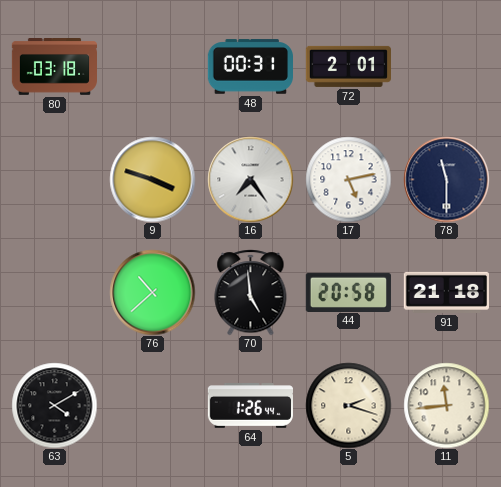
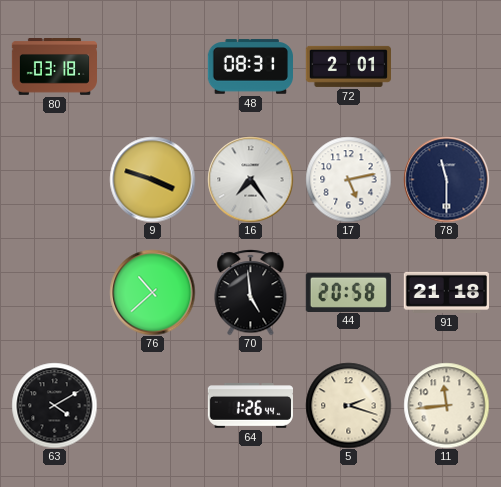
48: 00:31 -> 08:31
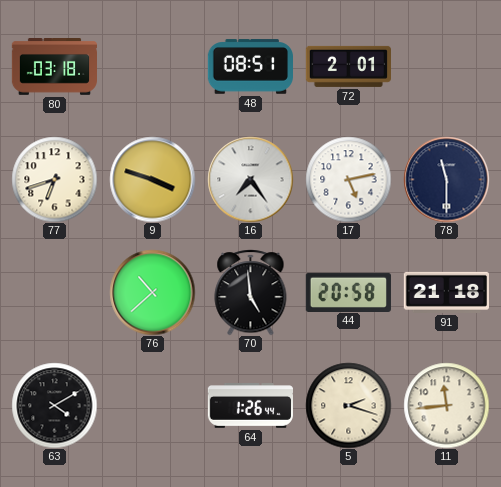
48: 08:31 -> 08:51
77: none -> 6:42
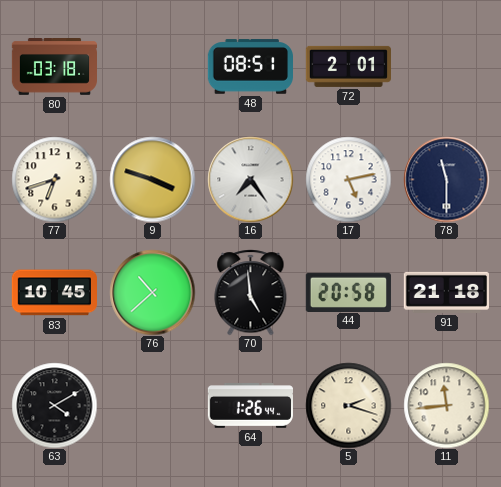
83: none -> 10:45
